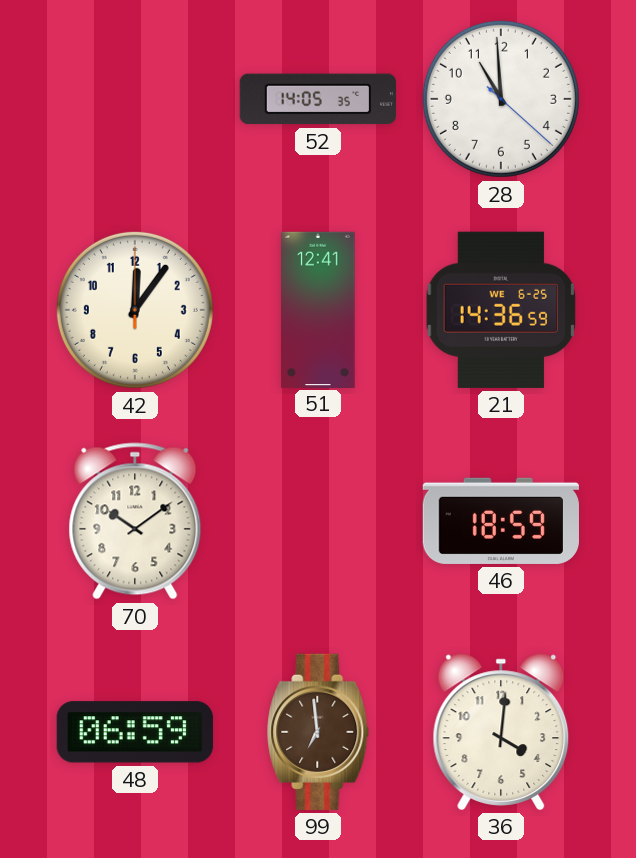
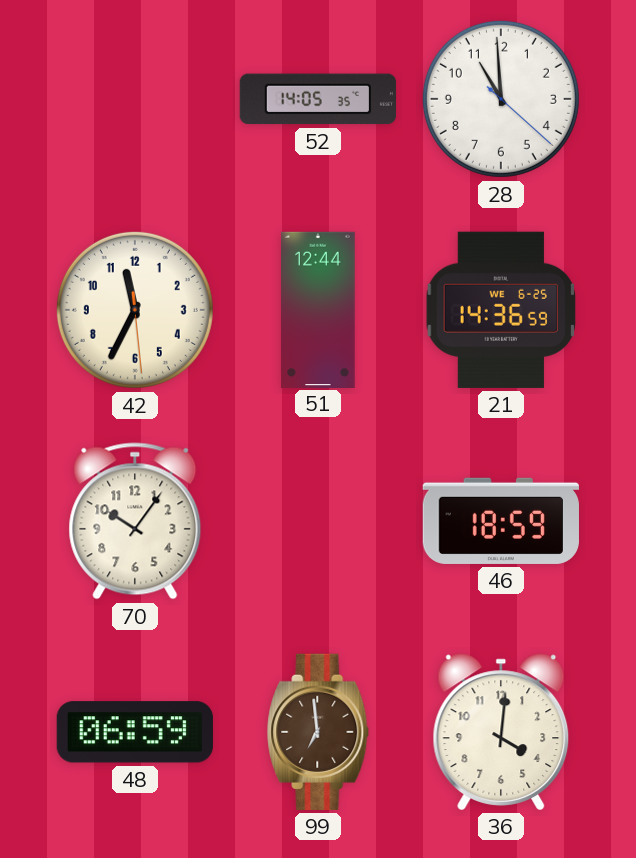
42: 12:06 -> 11:34
51: 12:41 -> 12:44
70: 10:09 -> 10:06
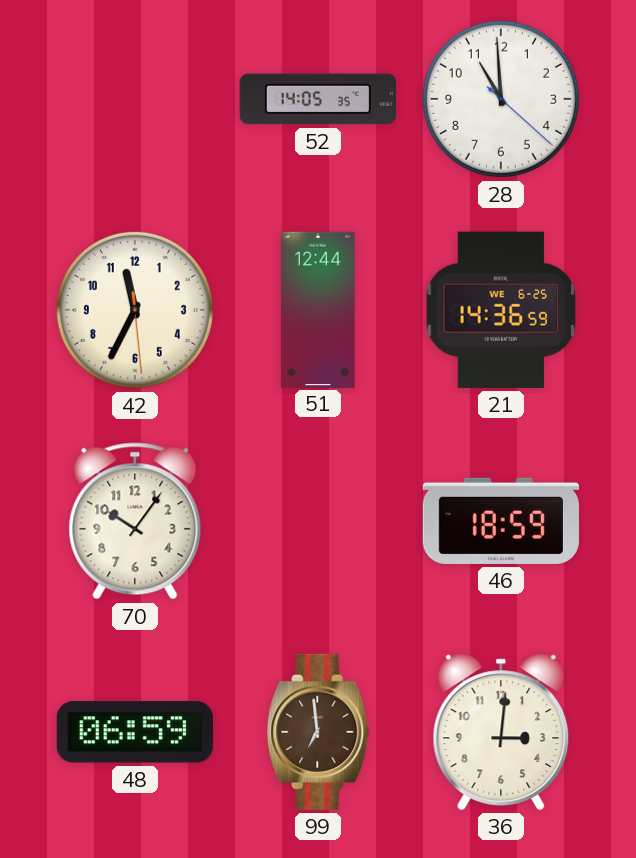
36: 4:01 -> 3:01
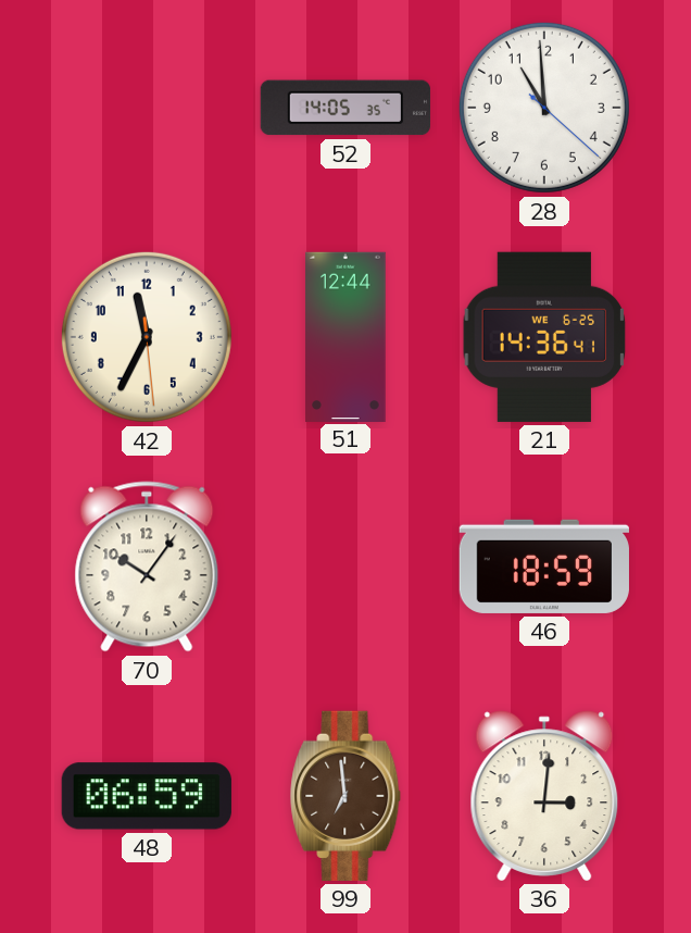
21: 14:36:59 -> 14:36:41
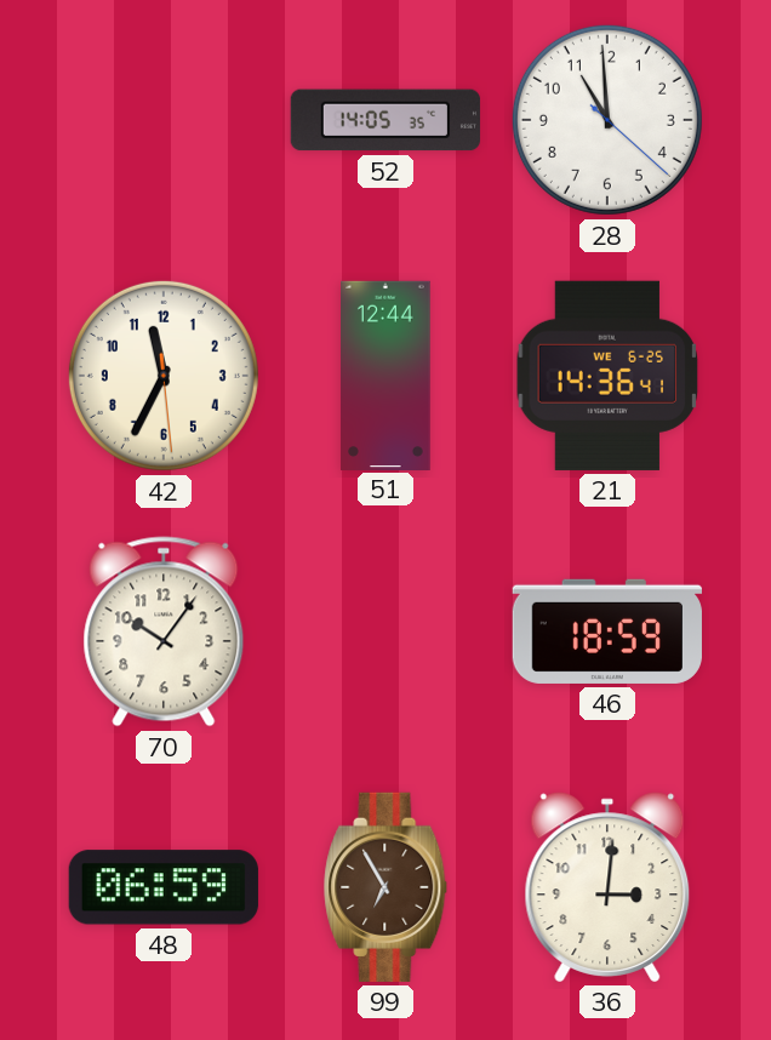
99: 6:59 -> 6:55
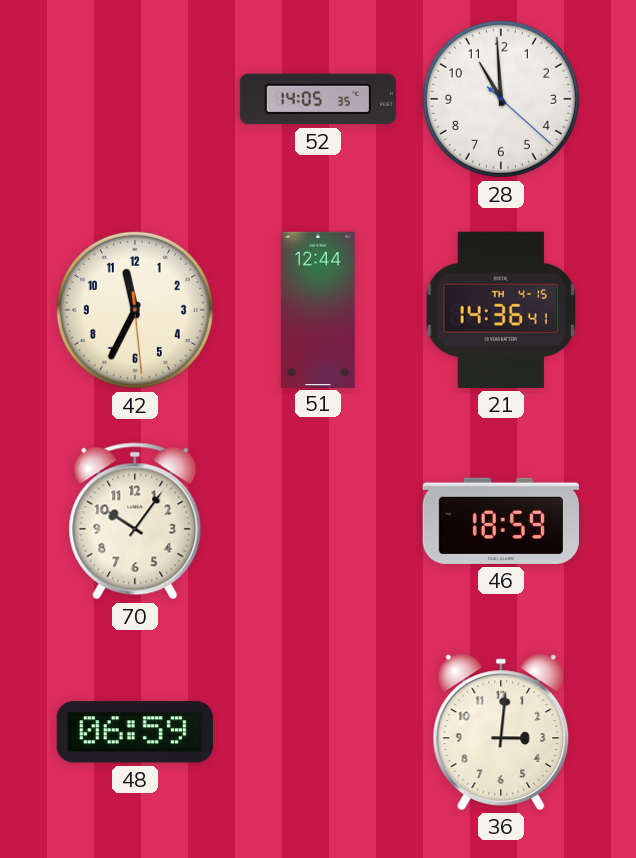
21 date: WE 6-25 -> TH 4-15
99: 6:55 -> none
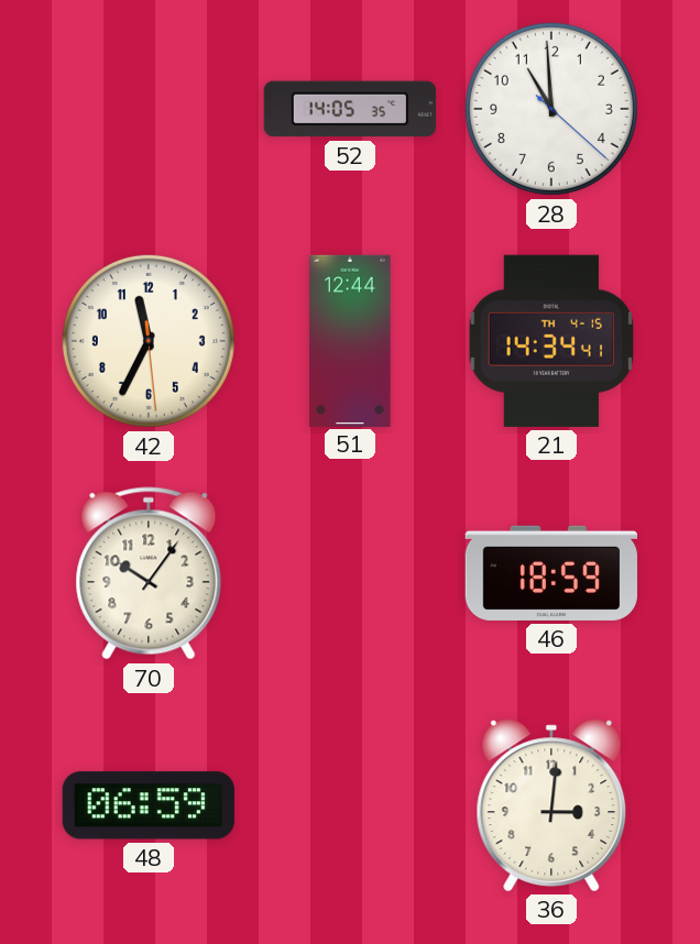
21: 14:36 -> 14:34
